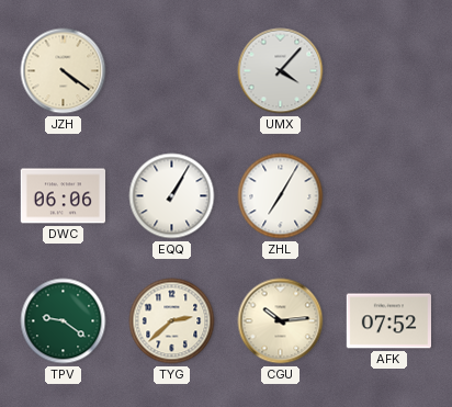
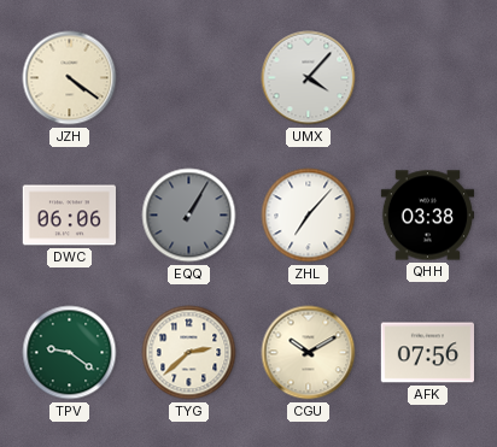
EQQ dial: white -> grey
ZHL: 7:05 -> 7:07
QHH: none -> 03:38
CGU: 10:14 -> 10:10
AFK: 07:52 -> 07:56
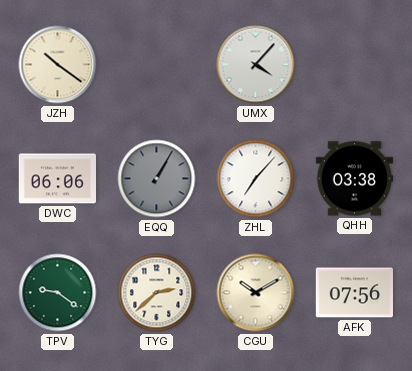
JZH: 4:21 -> 10:21
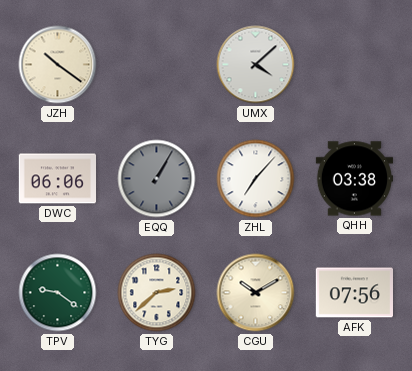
UMX: 4:07 -> 4:08
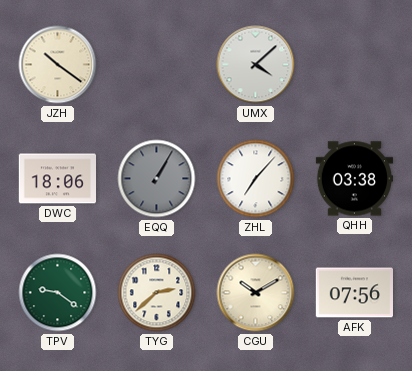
DWC: 06:06 -> 18:06
